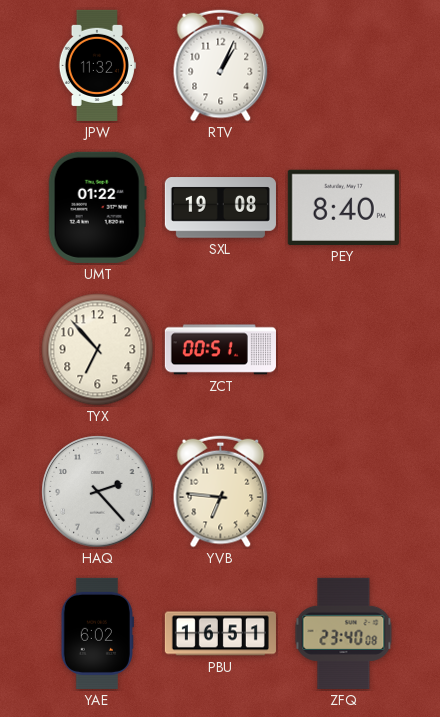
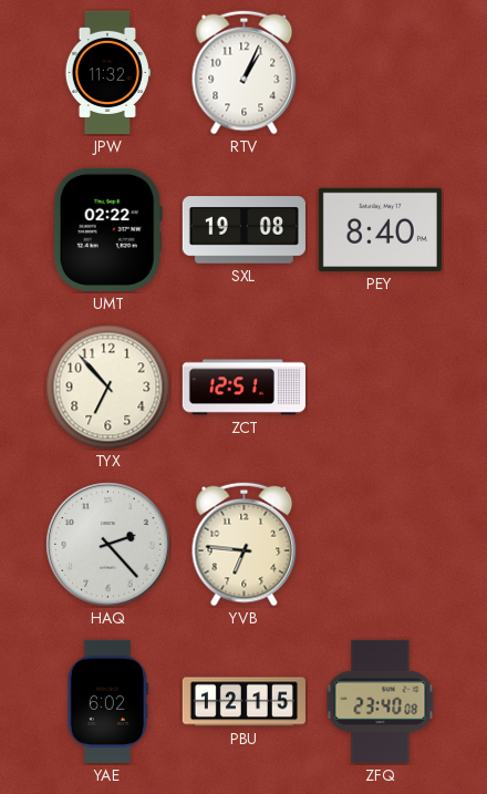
UMT: 01:22 -> 02:22
ZCT: 00:51 -> 12:51
PBU: 16:51 -> 12:15
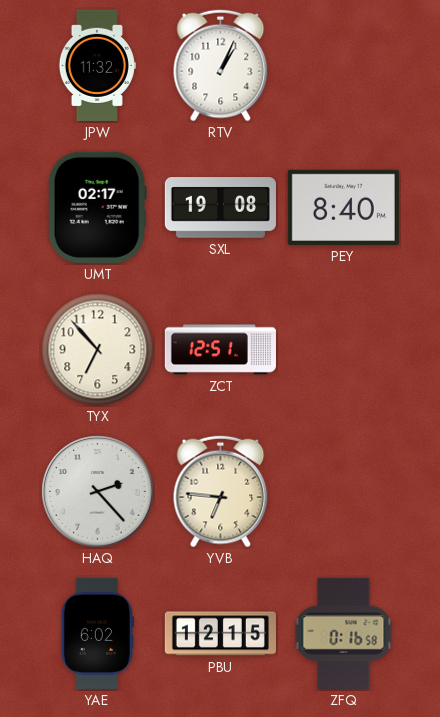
UMT: 02:22 -> 02:17
ZFQ: 23:40 -> 0:16
